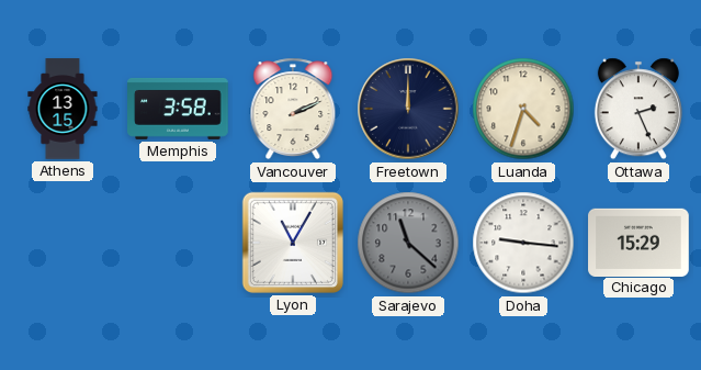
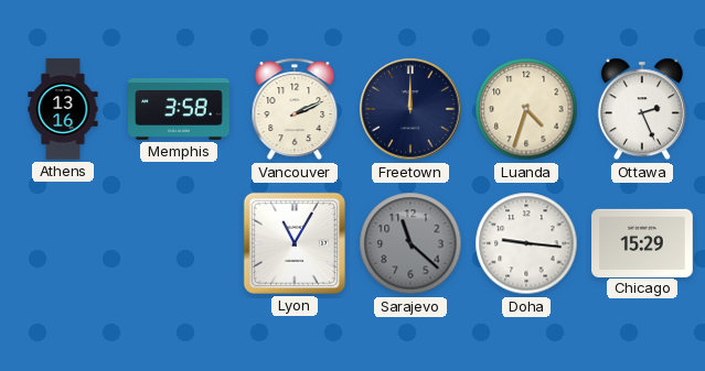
Athens: 13:15 -> 13:16
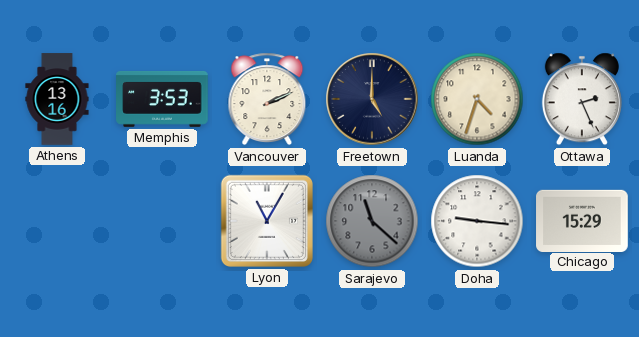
Memphis: 3:58 -> 3:53
Freetown: 12:00 -> 5:00
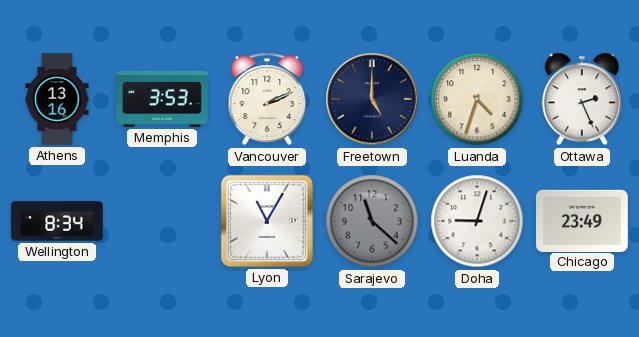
Wellington: none -> 8:34
Doha: 9:16 -> 9:03
Chicago: 15:29 -> 23:49
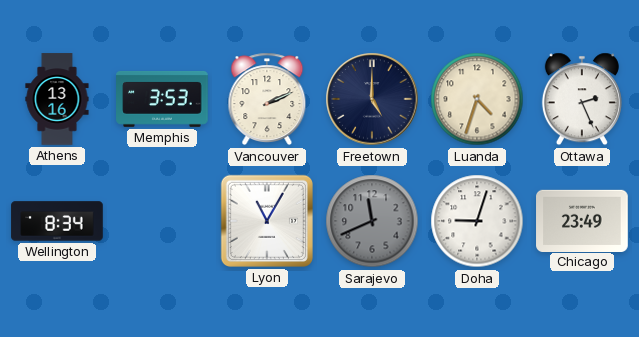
Sarajevo: 11:22 -> 11:41
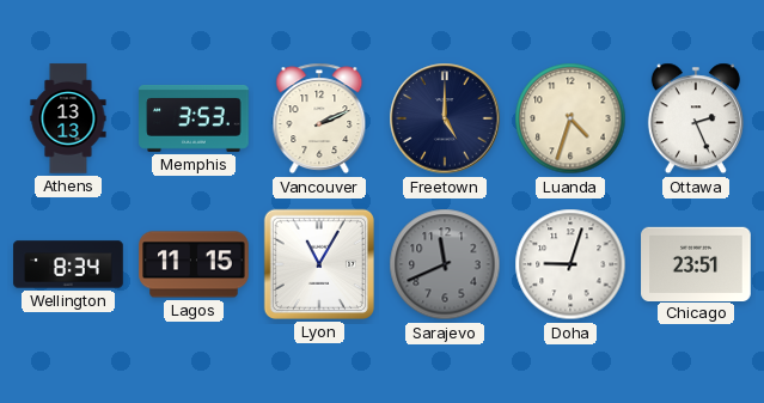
Athens: 13:16 -> 13:13
Lagos: none -> 11:15
Chicago: 23:49 -> 23:51
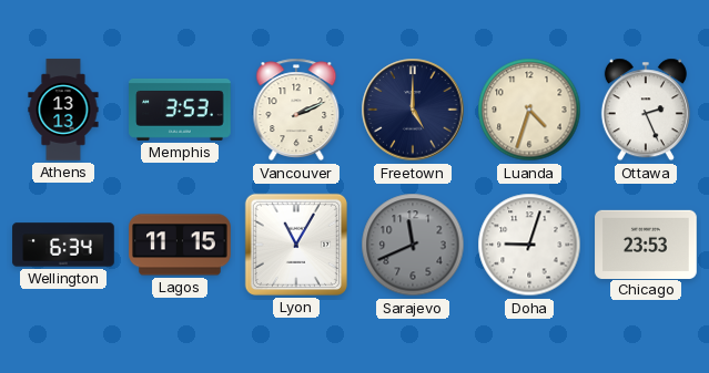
Wellington: 8:34 -> 6:34
Chicago: 23:51 -> 23:53
